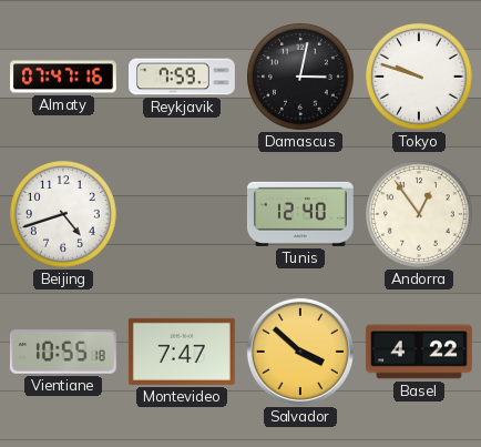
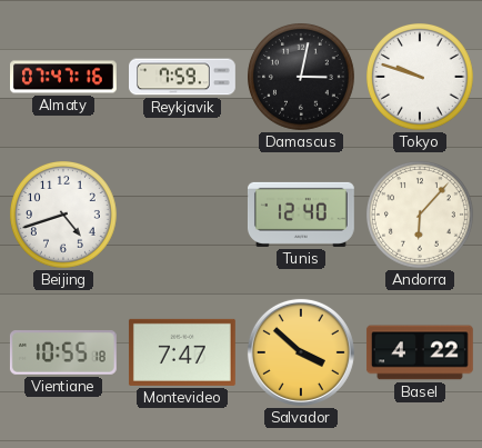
Andorra: 12:54 -> 6:07
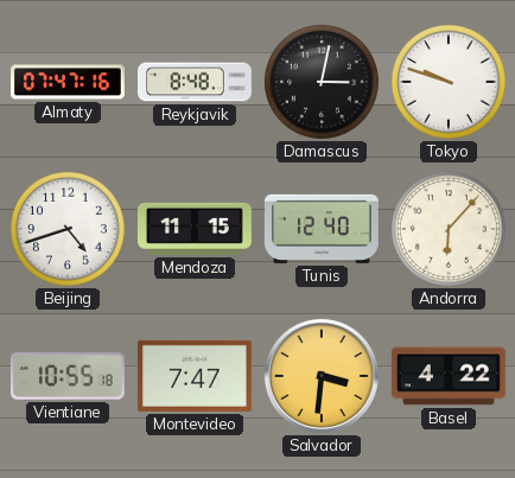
Reykjavik: 7:59 -> 8:48
Mendoza: none -> 11:15
Salvador: 3:52 -> 3:31
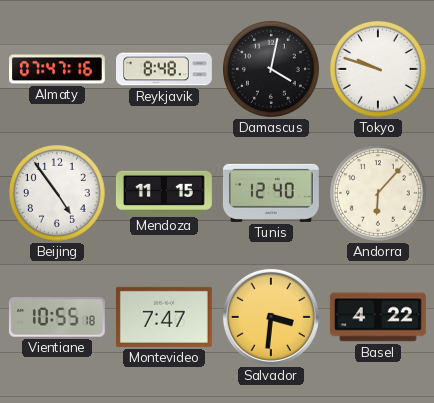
Damascus: 3:02 -> 4:02
Beijing: 4:42 -> 4:54
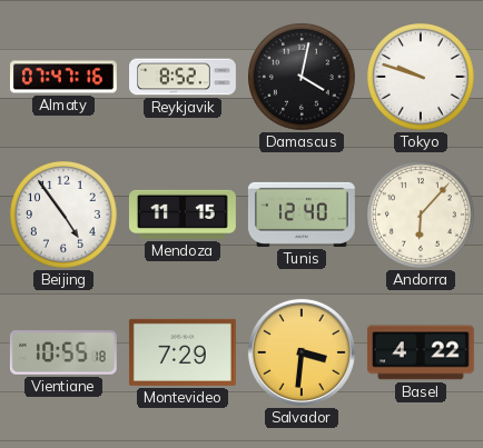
Reykjavik: 8:48 -> 8:52
Montevideo: 7:47 -> 7:29
